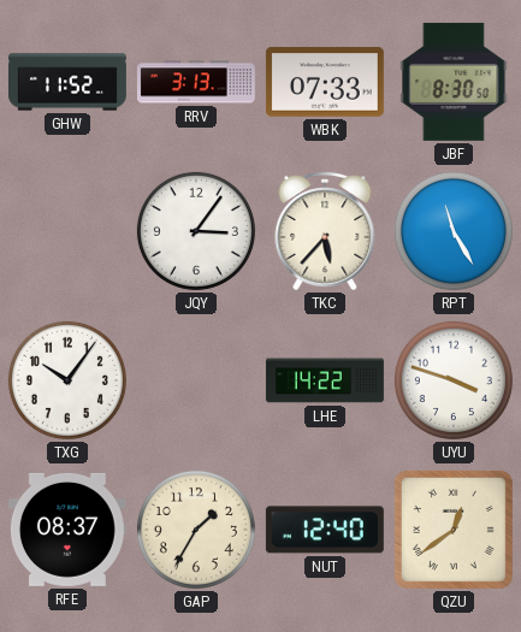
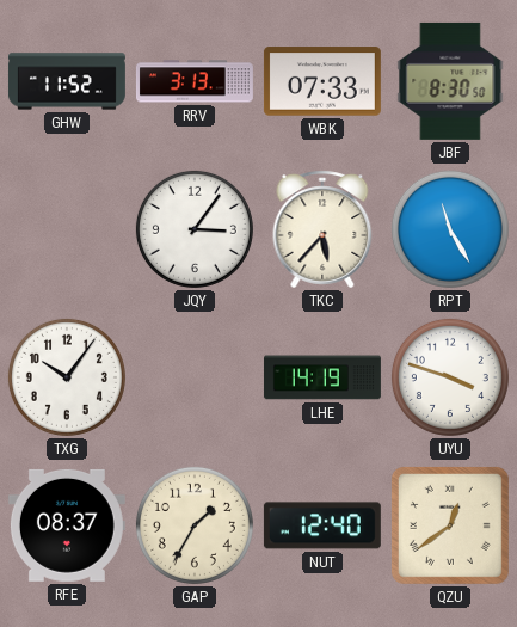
LHE: 14:22 -> 14:19
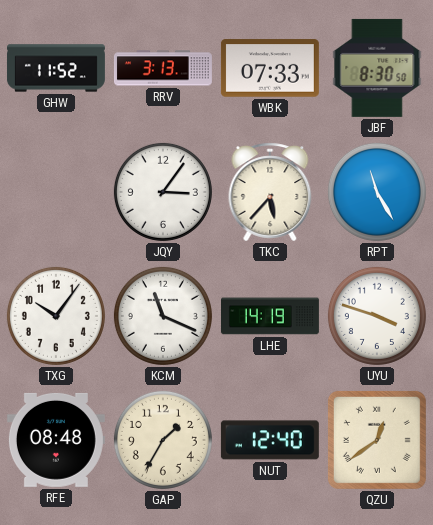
KCM: none -> 11:19
RFE: 08:37 -> 08:48
